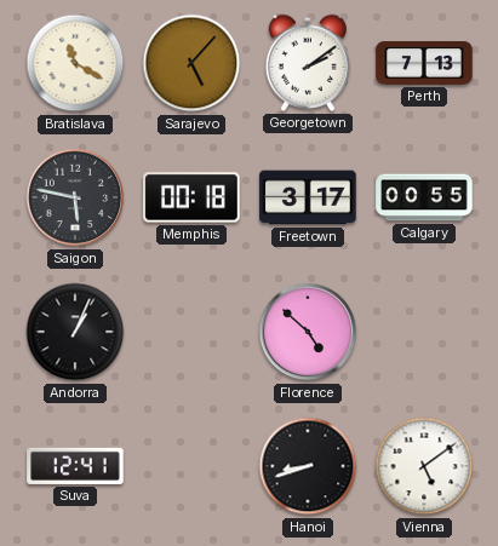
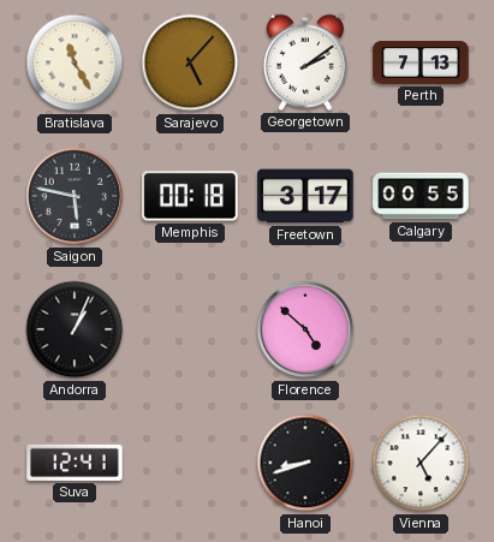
Bratislava: 11:20 -> 11:25
Vienna: 5:09 -> 5:07
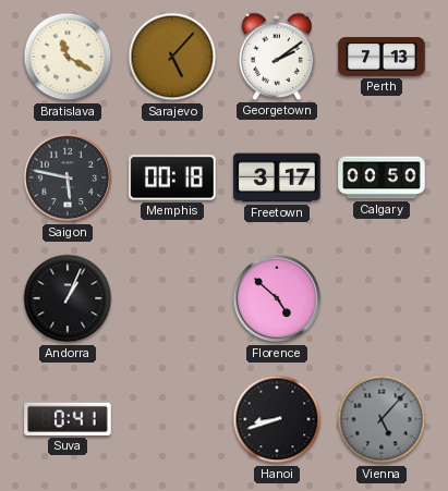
Bratislava: 11:25 -> 11:20
Calgary: 00:55 -> 00:50
Suva: 12:41 -> 0:41
Vienna dial: white -> grey
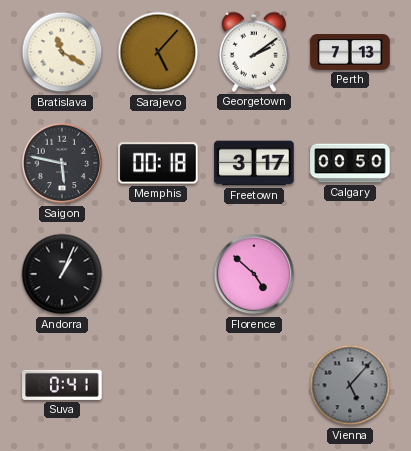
Hanoi: 8:42 -> none
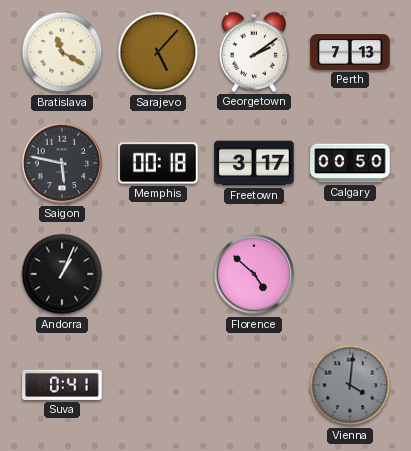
Vienna: 5:07 -> 4:01
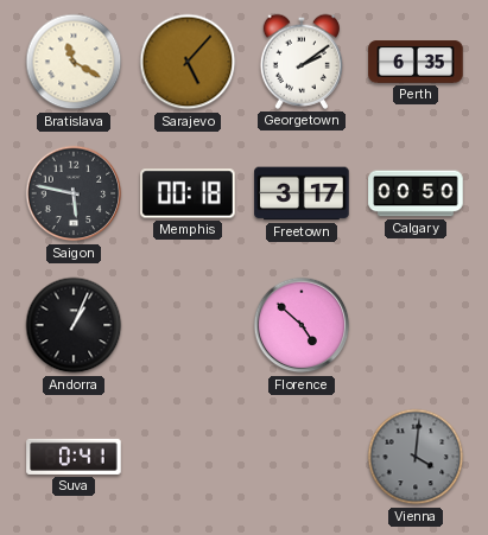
Perth: 7:13 -> 6:35
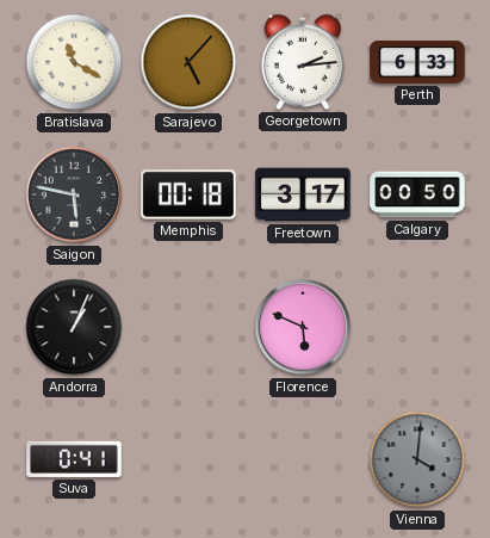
Georgetown: 2:09 -> 2:14
Perth: 6:35 -> 6:33
Florence: 4:52 -> 5:49
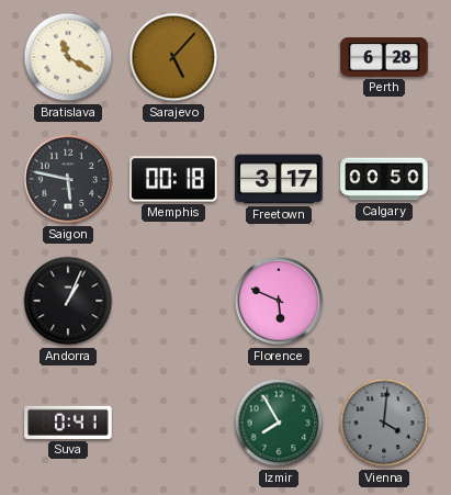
Georgetown: 2:14 -> none
Perth: 6:33 -> 6:28
Izmir: none -> 7:55
